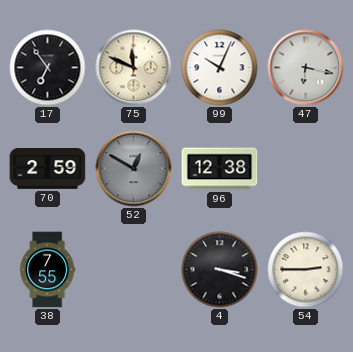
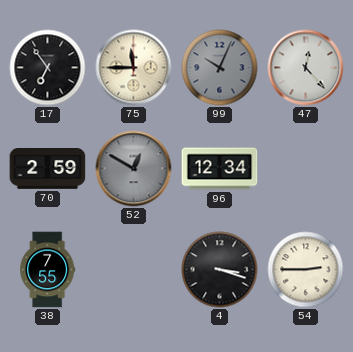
75: 11:49 -> 11:45
99 dial: white -> grey
47: 6:17 -> 12:23
96: 12:38 -> 12:34
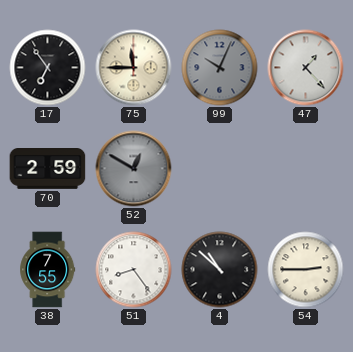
47: 12:23 -> 1:23
96: 12:34 -> none
51: none -> 8:24
4: 3:18 -> 10:52
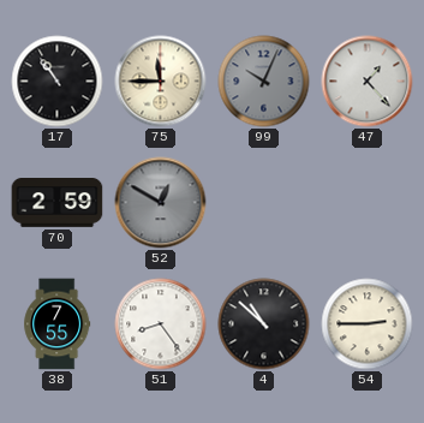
17: 6:54 -> 10:54
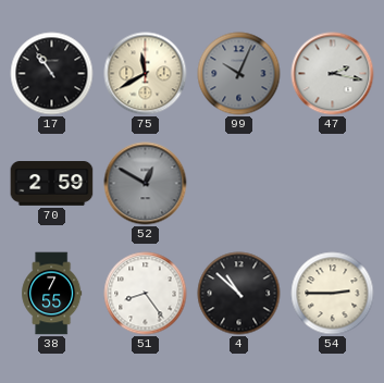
75: 11:45 -> 11:40
47: 1:23 -> 2:17
